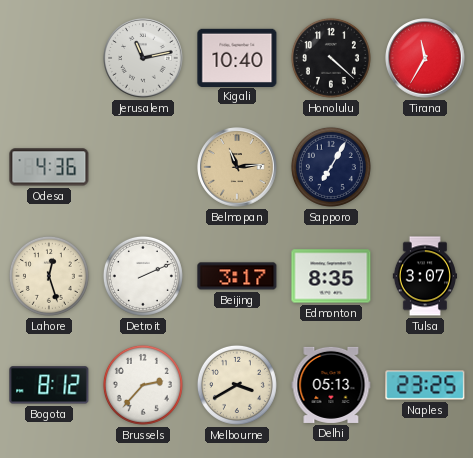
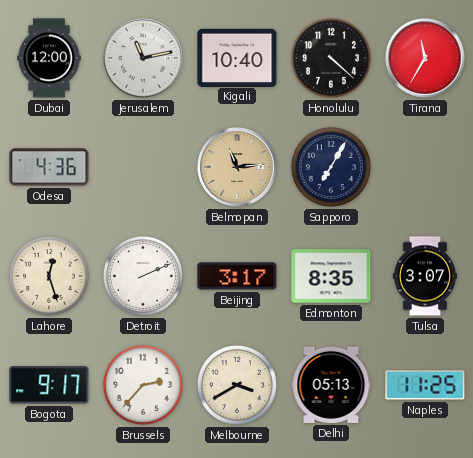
Dubai: none -> 12:00
Bogota: 8:12 -> 9:17
Naples: 23:25 -> 11:25
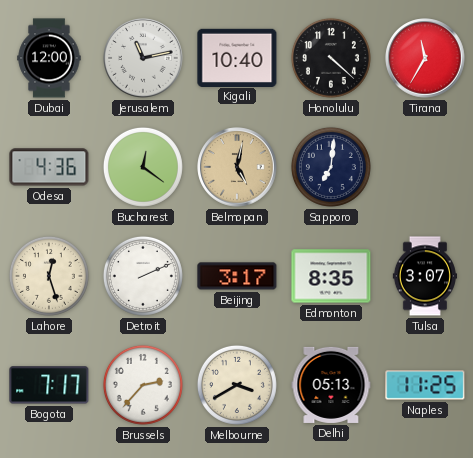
Bucharest: none -> 12:21
Belmopan: 11:14 -> 5:02
Sapporo: 7:05 -> 7:01
Bogota: 9:17 -> 7:17
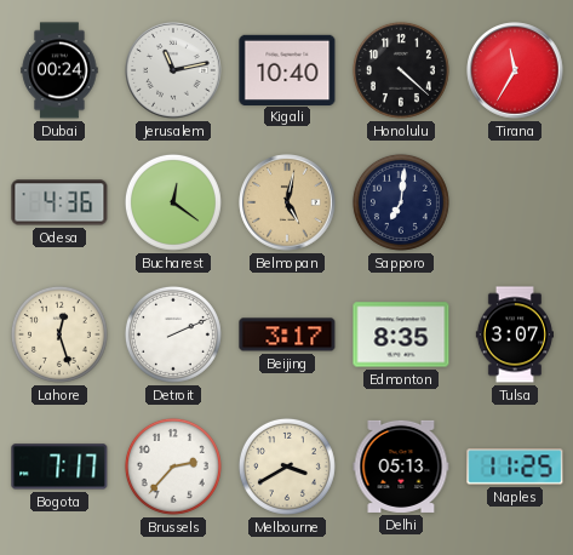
Dubai: 12:00 -> 00:24
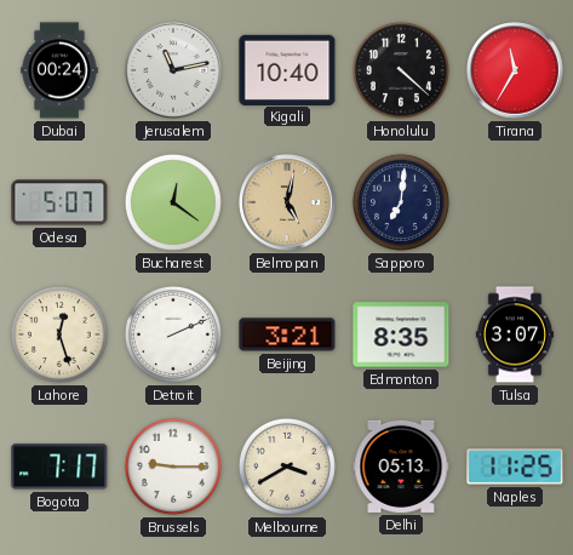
Odesa: 4:36 -> 5:07
Beijing: 3:17 -> 3:21
Brussels: 2:37 -> 9:15
